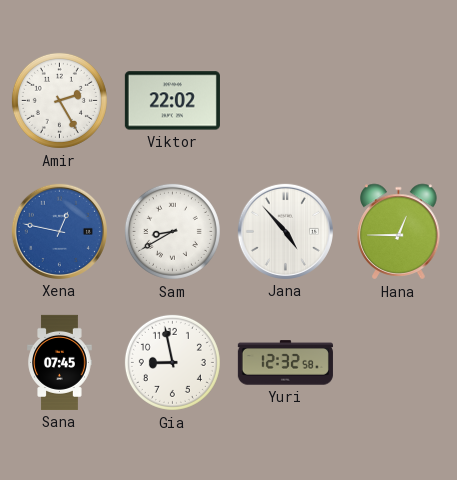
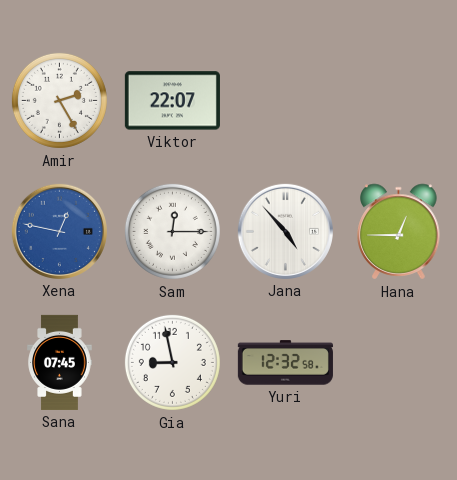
Viktor: 22:02 -> 22:07
Sam: 8:40 -> 12:15
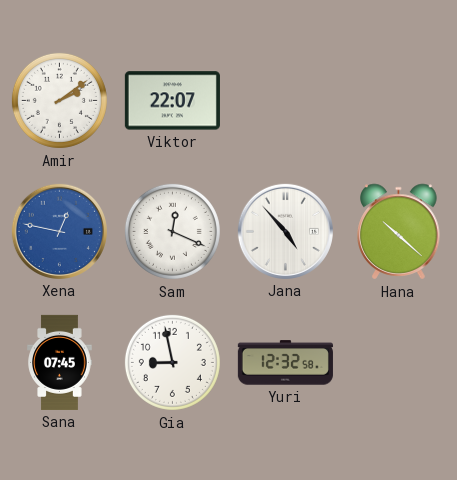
Amir: 2:25 -> 2:09
Sam: 12:15 -> 12:19
Hana: 12:45 -> 10:22
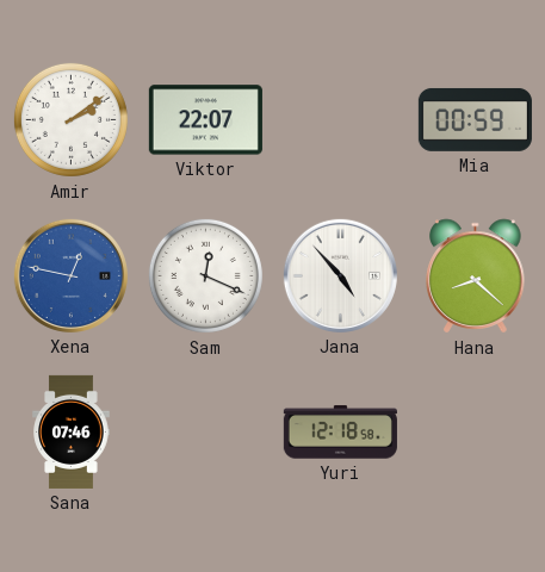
Mia: none -> 00:59
Hana: 10:22 -> 8:22
Sana: 07:45 -> 07:46
Gia: 8:58 -> none
Yuri: 12:32 -> 12:18
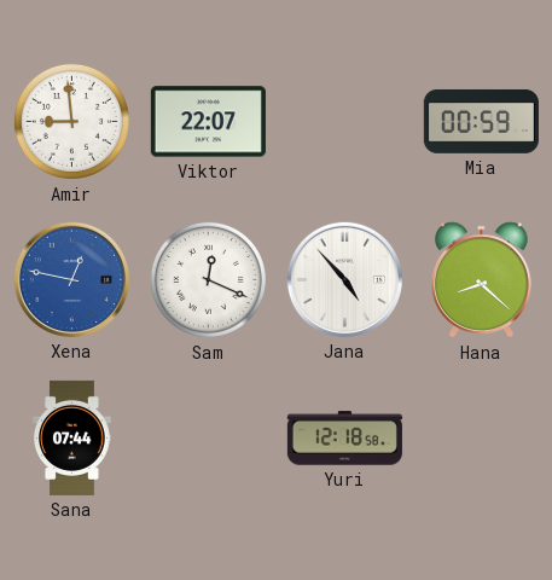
Amir: 2:09 -> 8:59
Sana: 07:46 -> 07:44
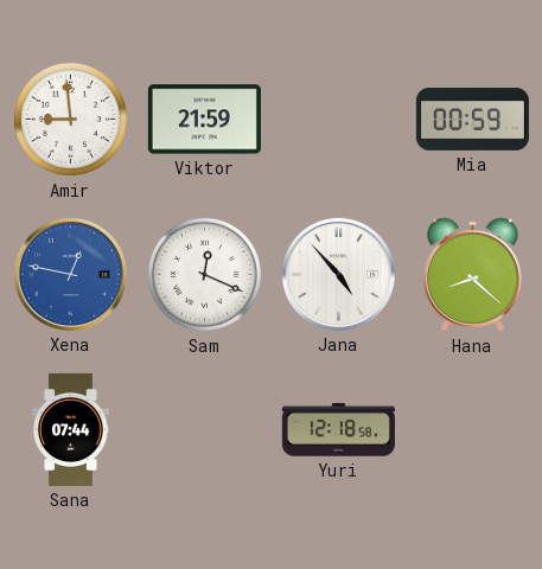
Viktor: 22:07 -> 21:59
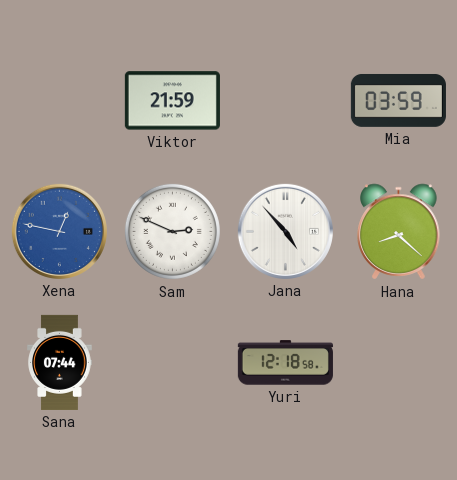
Amir: 8:59 -> none
Mia: 00:59 -> 03:59
Sam: 12:19 -> 2:49
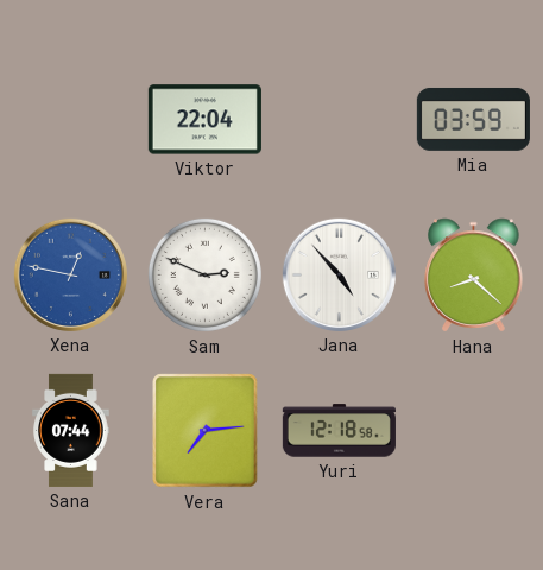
Viktor: 21:59 -> 22:04
Vera: none -> 7:14
